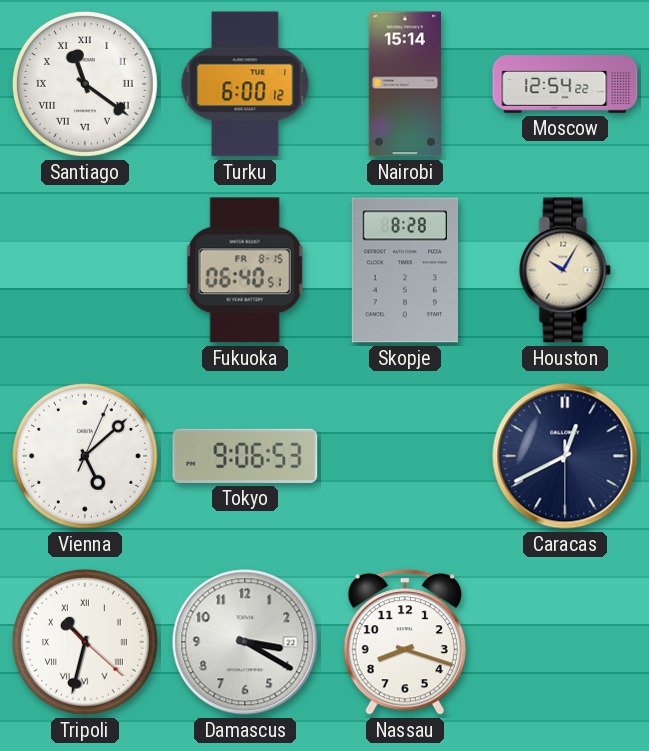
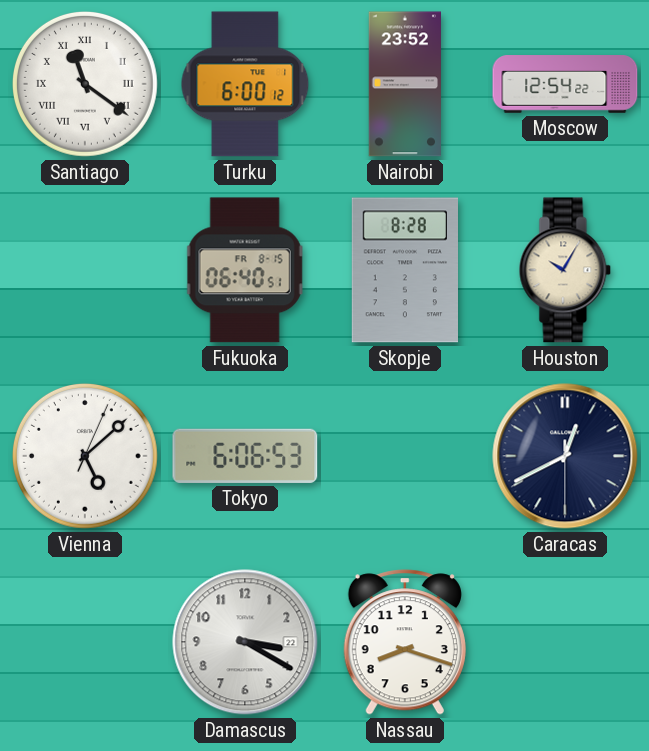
Nairobi: 15:14 -> 23:52
Tokyo: 9:06 -> 6:06
Tripoli: 10:32 -> none
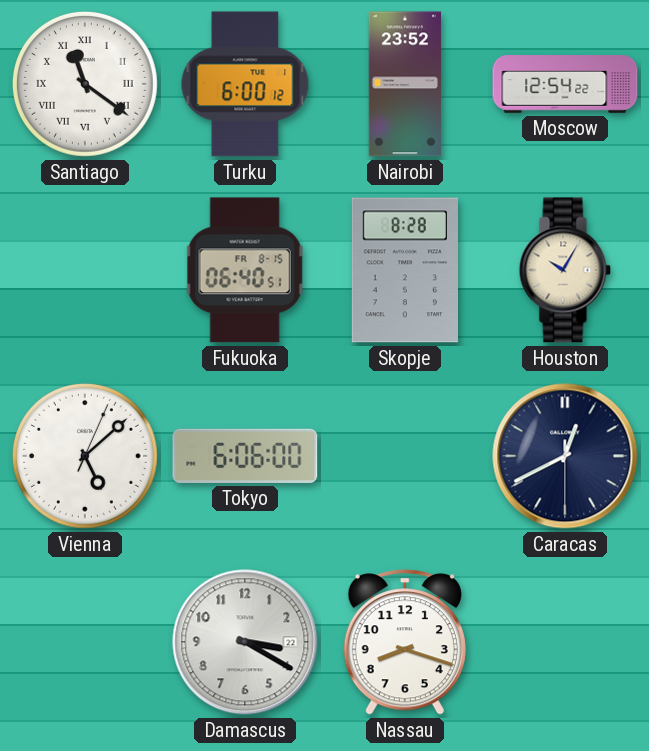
Tokyo: 6:06:53 -> 6:06:00
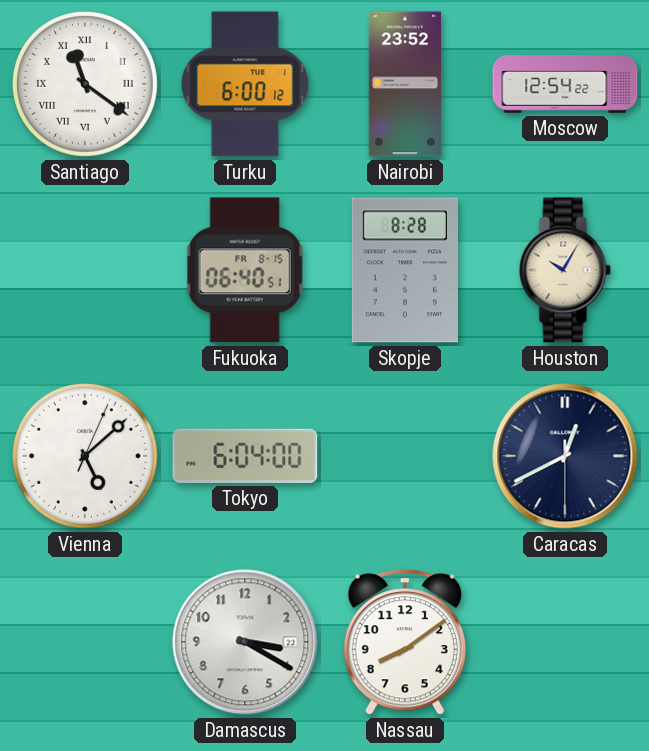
Tokyo: 6:06 -> 6:04
Nassau: 8:18 -> 8:09
